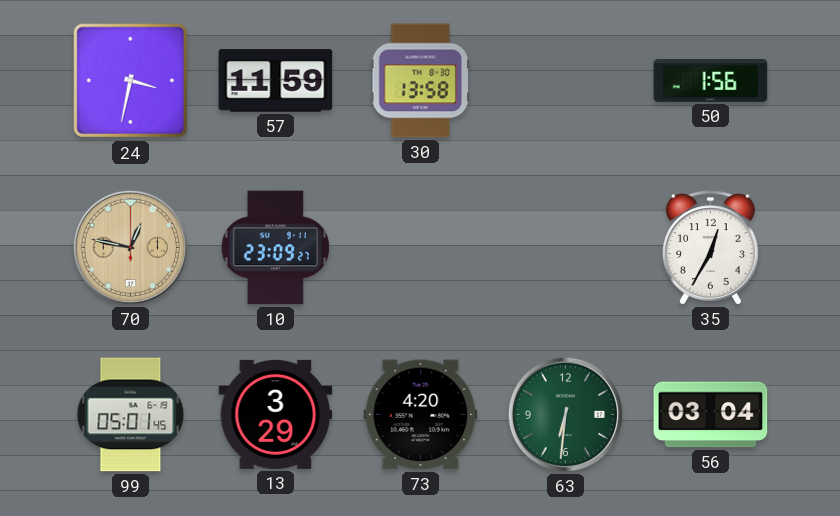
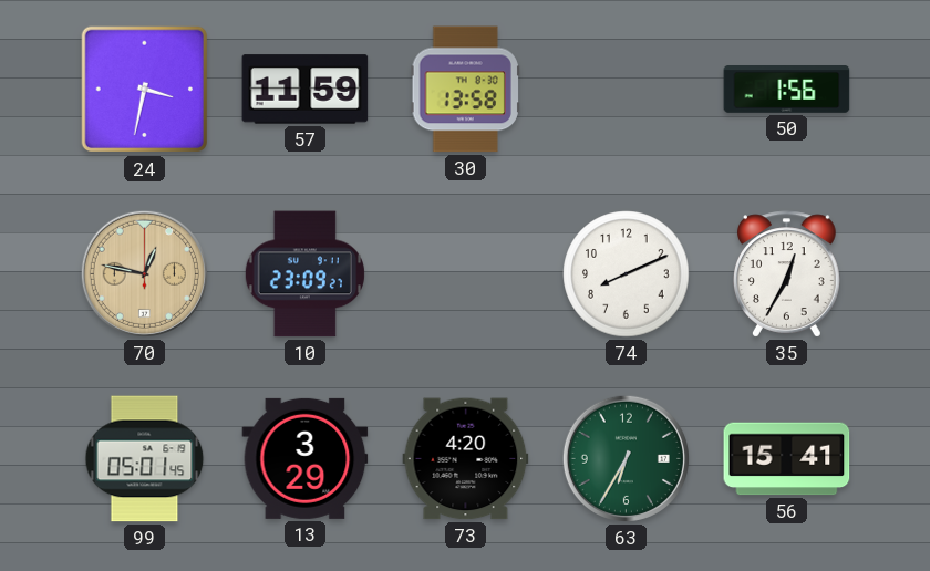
74: none -> 8:11
63: 6:31 -> 6:35
56: 03:04 -> 15:41
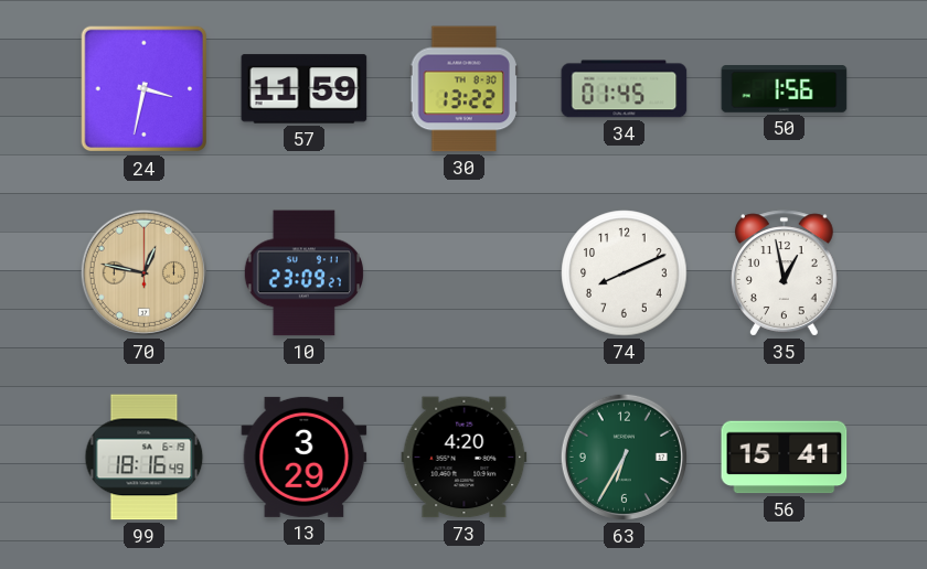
30: 13:58 -> 13:22
34: none -> 01:45
35: 12:35 -> 12:58
99: 05:01 -> 18:16
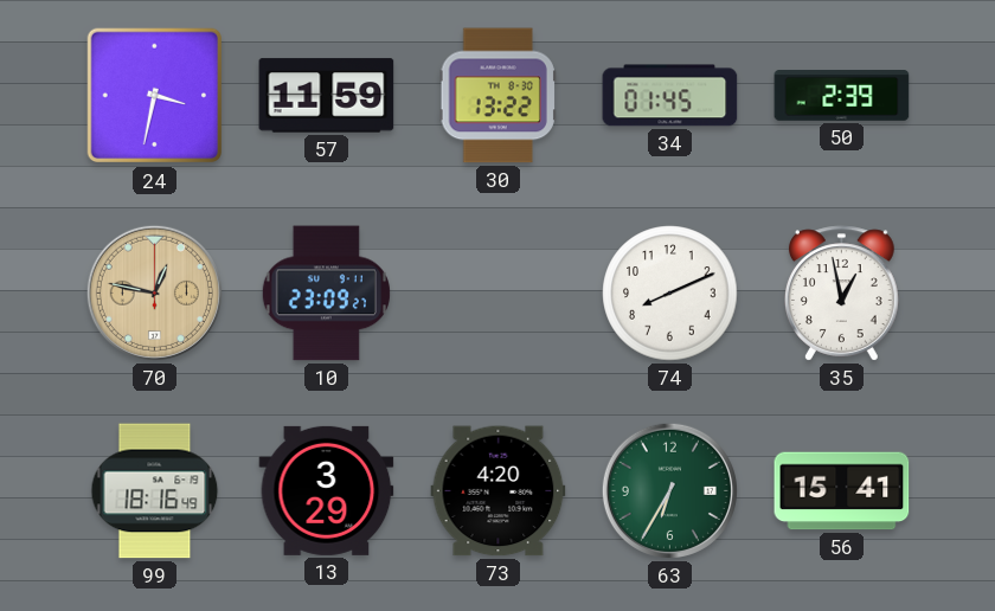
50: 1:56 -> 2:39
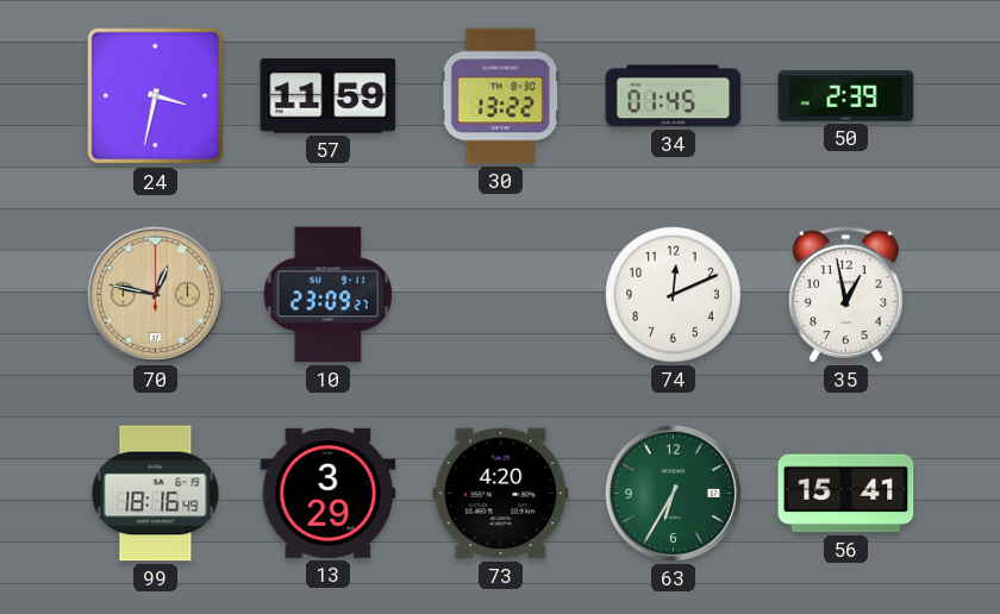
74: 8:11 -> 12:11
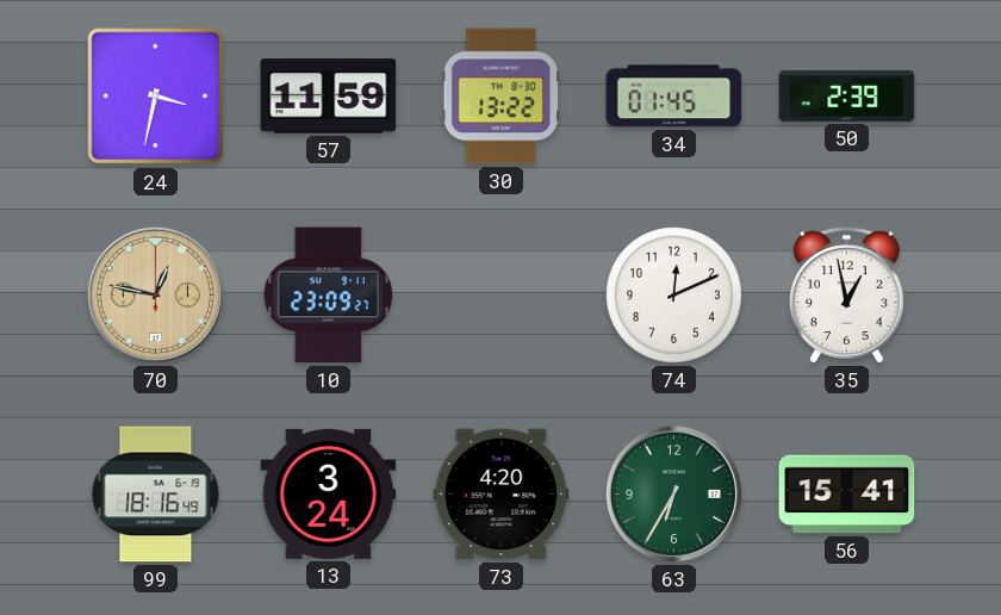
13: 3:29 -> 3:24
